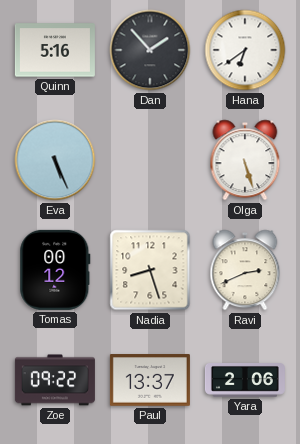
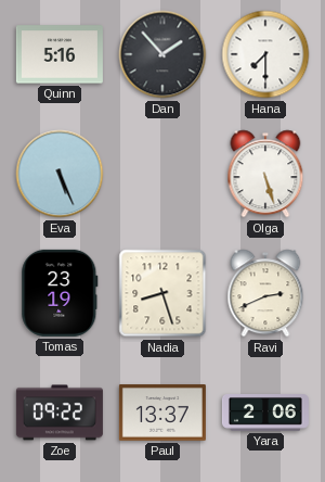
Hana: 6:39 -> 7:30
Tomas: 00:12 -> 23:19
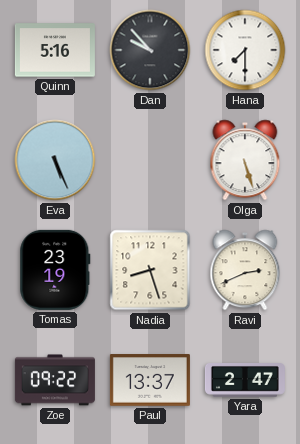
Dan: 1:53 -> 9:53
Yara: 2:06 -> 2:47
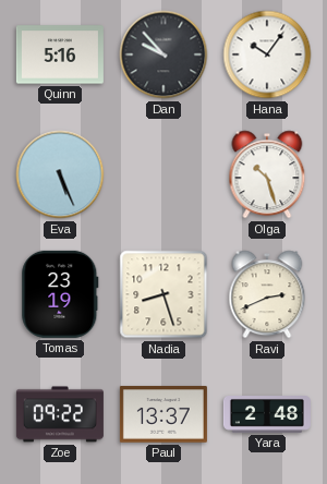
Hana: 7:30 -> 10:06
Olga: 5:27 -> 10:27
Yara: 2:47 -> 2:48
